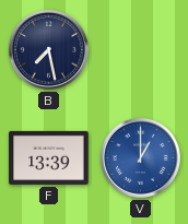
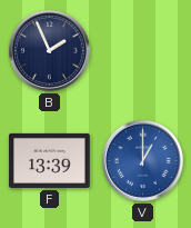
B: 7:28 -> 1:56
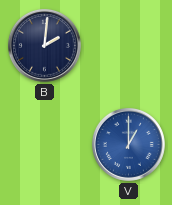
B: 1:56 -> 2:01
F: 13:39 -> none
